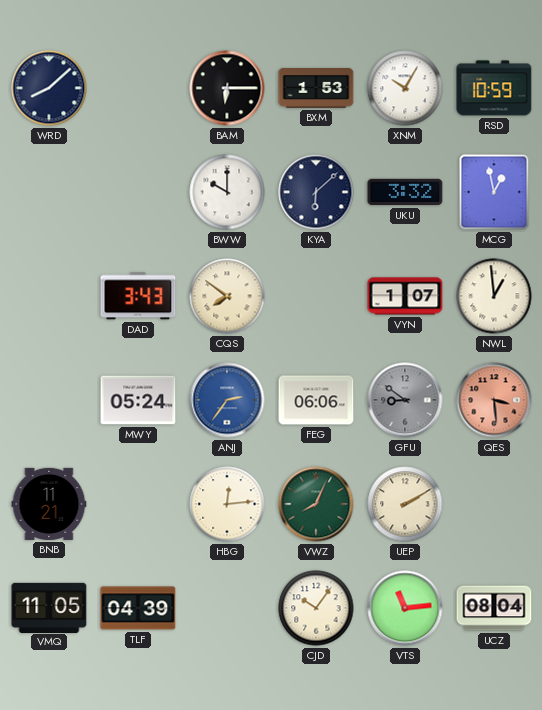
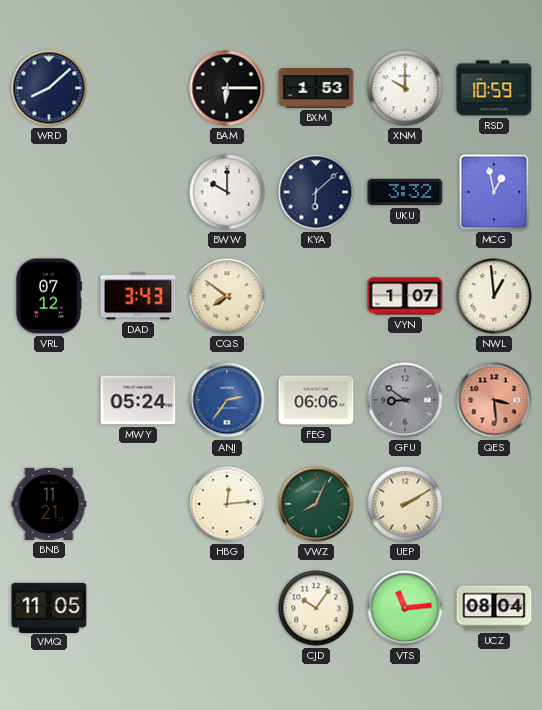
XNM: 10:05 -> 10:00
VRL: none -> 07:12
TLF: 04:39 -> none
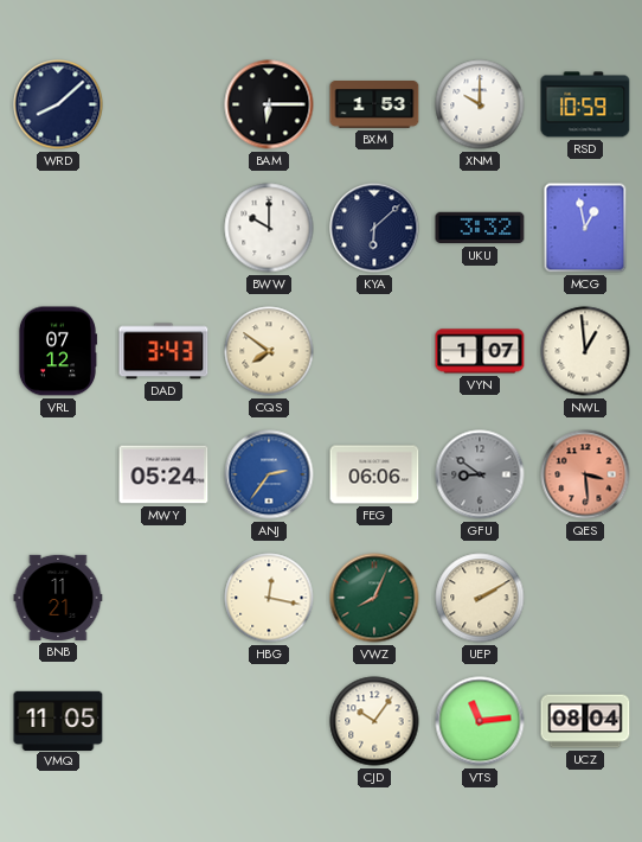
HBG: 12:14 -> 12:17
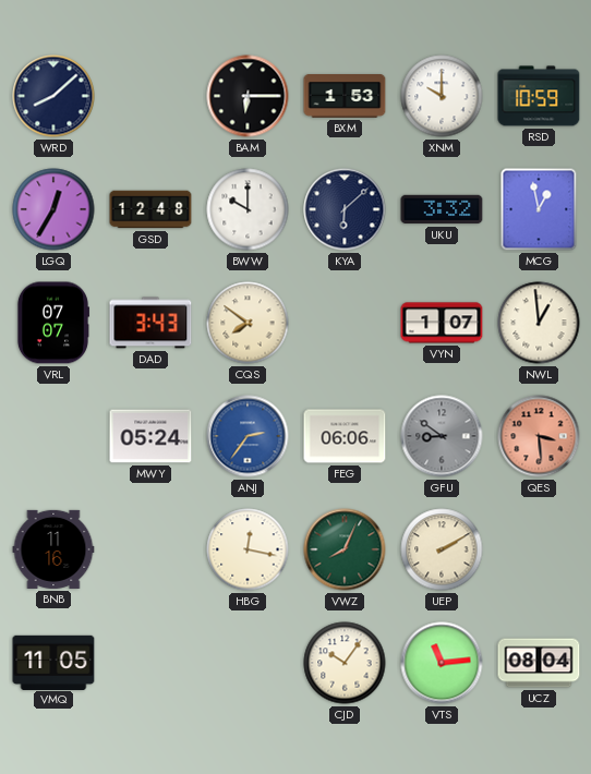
LGQ: none -> 12:35
GSD: none -> 12:48
VRL: 07:12 -> 07:07
BNB: 11:21 -> 11:16
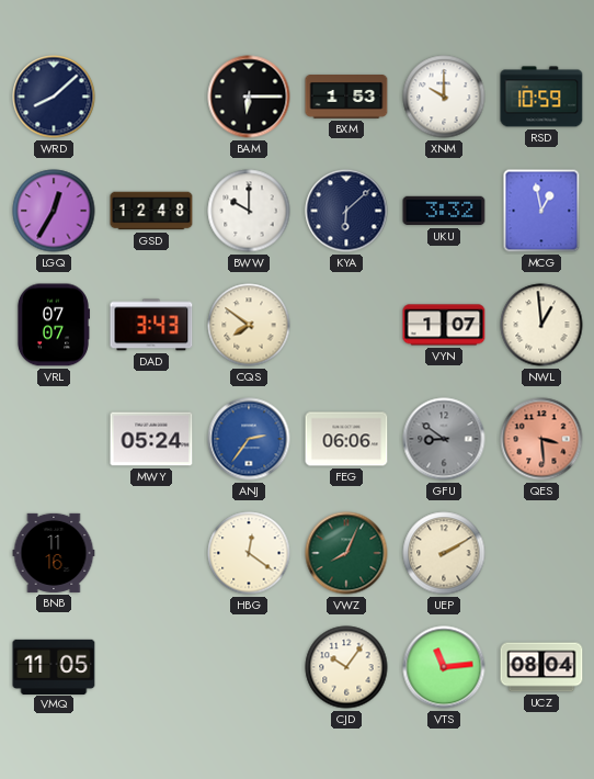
HBG: 12:17 -> 12:21
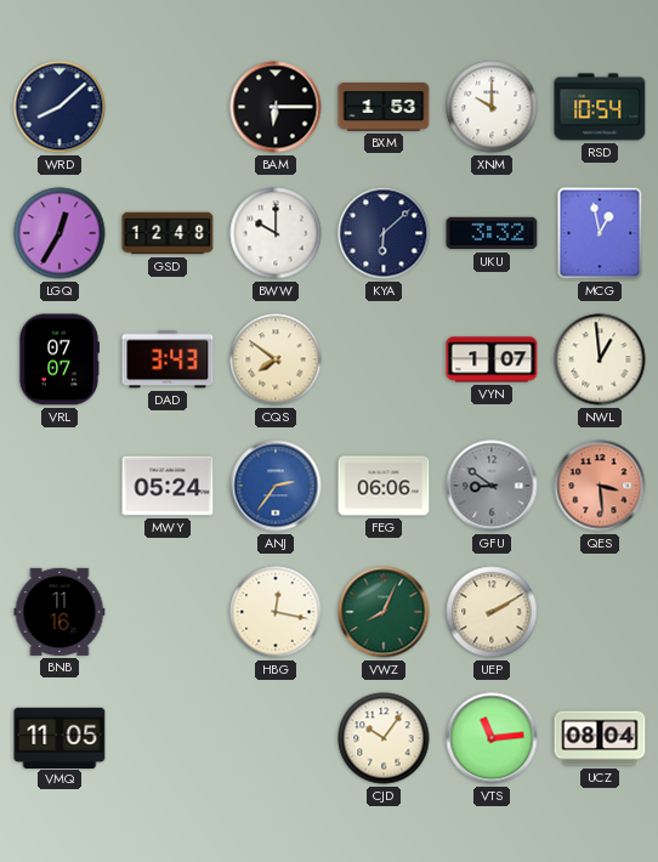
RSD: 10:59 -> 10:54
HBG: 12:21 -> 12:17
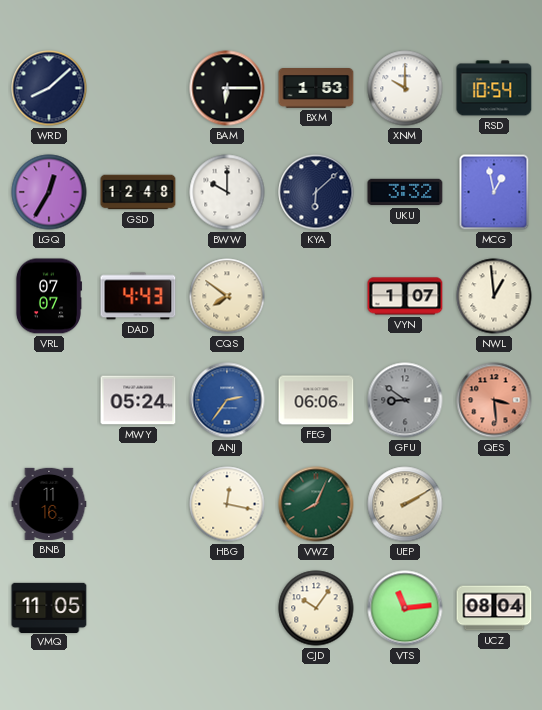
DAD: 3:43 -> 4:43
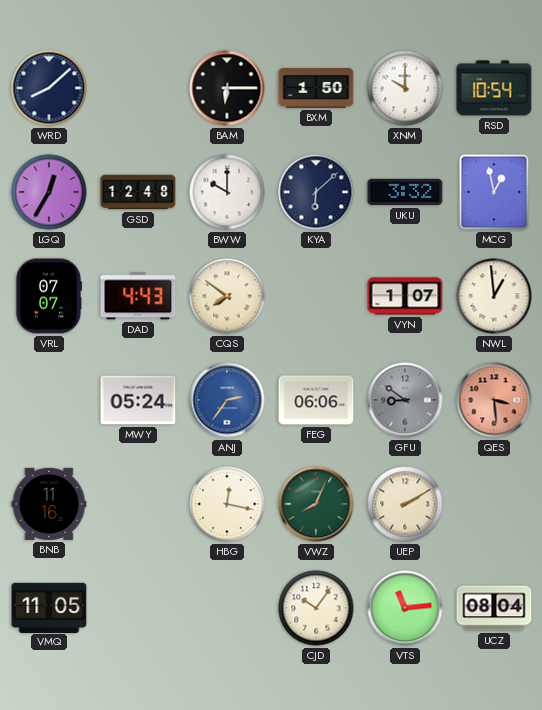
BXM: 1:53 -> 1:50
